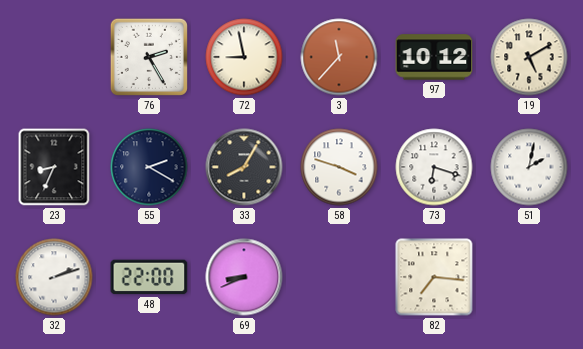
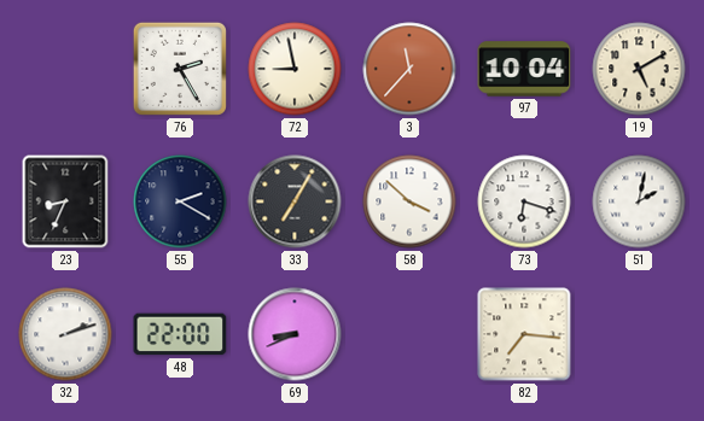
97: 10:12 -> 10:04
33: 8:05 -> 7:05
58: 3:48 -> 3:52
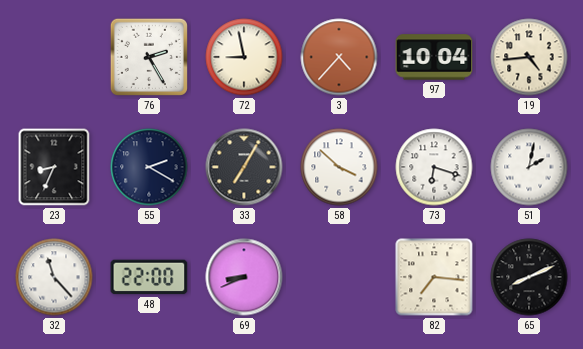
3: 11:37 -> 4:37
19: 5:10 -> 4:44
32: 2:12 -> 11:23
65: none -> 8:11
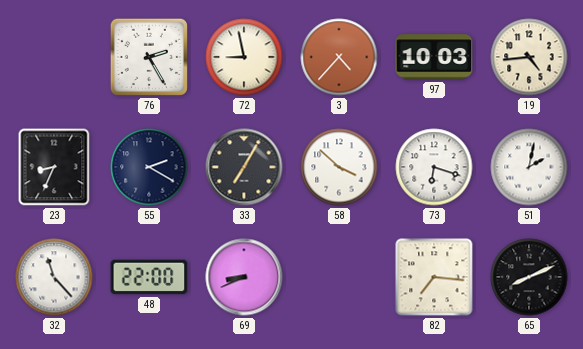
97: 10:04 -> 10:03
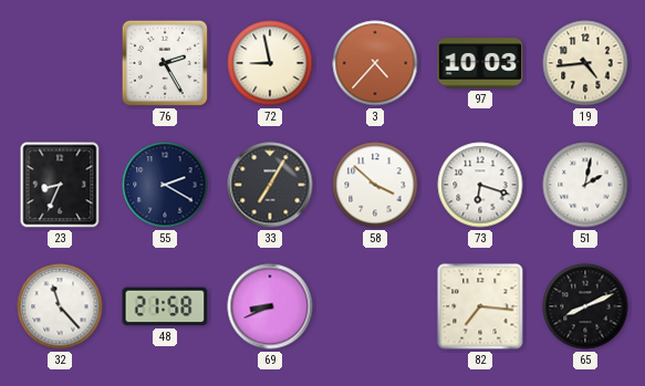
48: 22:00 -> 21:58
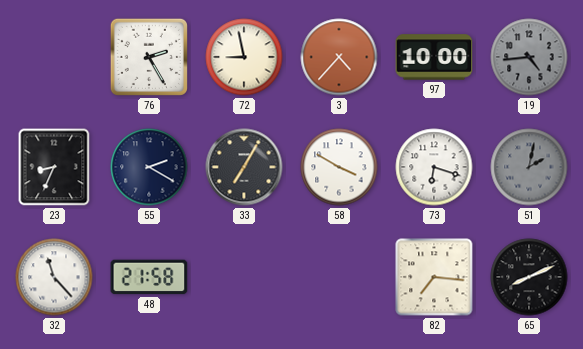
97: 10:03 -> 10:00
19 dial: cream -> grey
58: 3:52 -> 3:50
51 dial: white -> grey
69: 8:41 -> none
